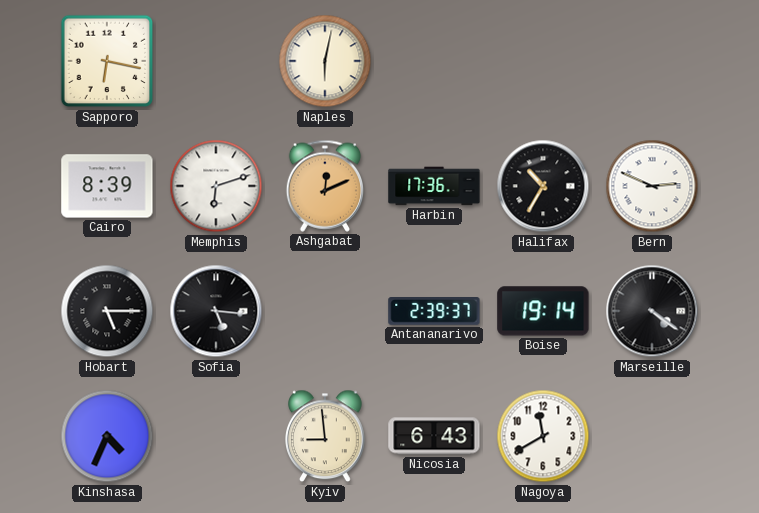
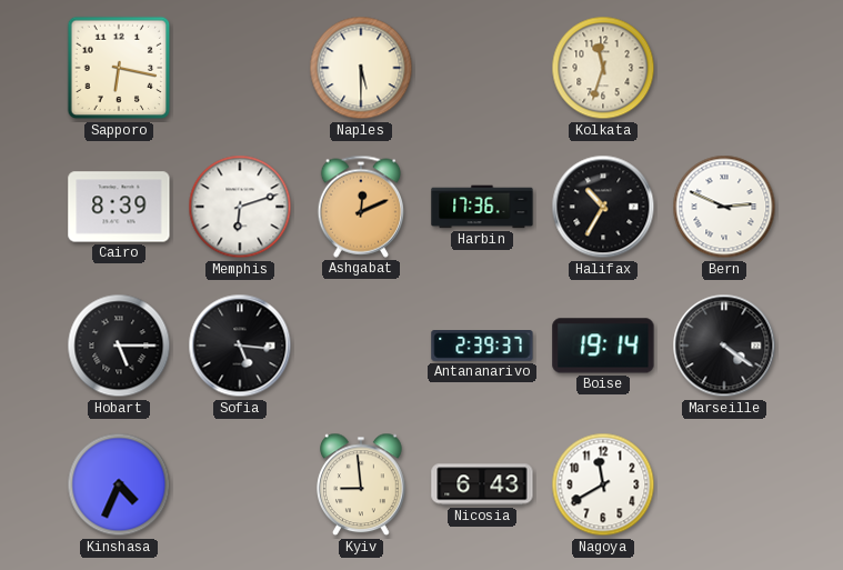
Naples: 6:02 -> 5:30
Kolkata: none -> 11:33
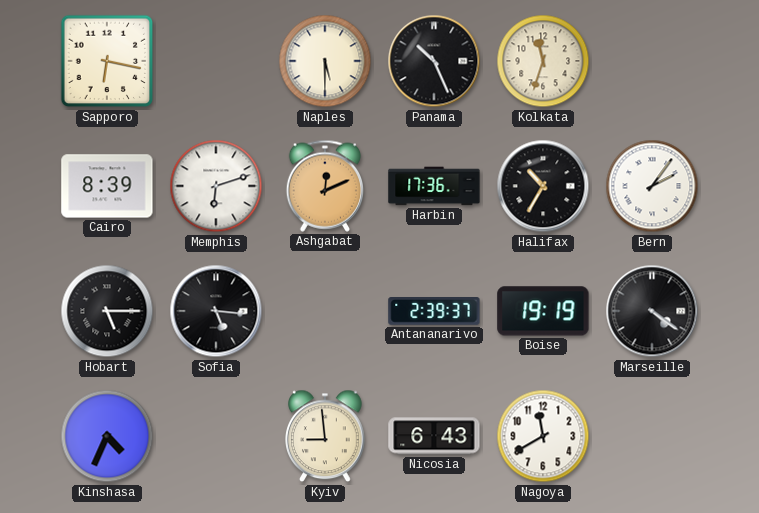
Panama: none -> 10:26
Bern: 2:49 -> 2:06
Boise: 19:14 -> 19:19
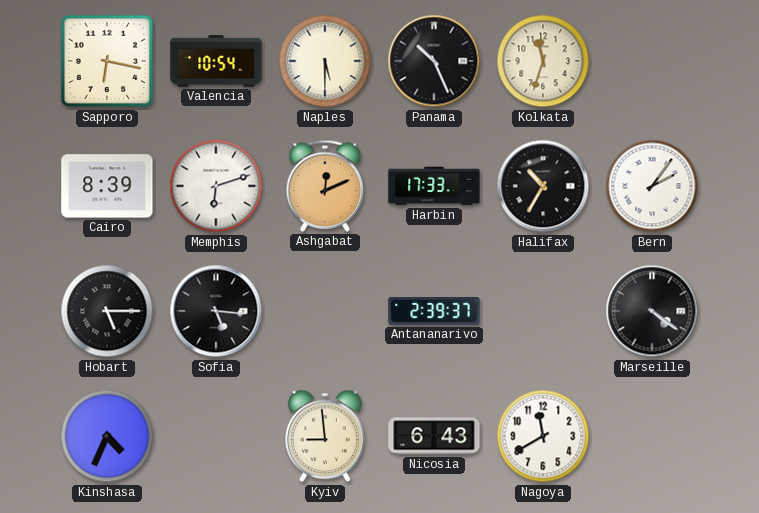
Valencia: none -> 10:54
Harbin: 17:36 -> 17:33
Boise: 19:19 -> none
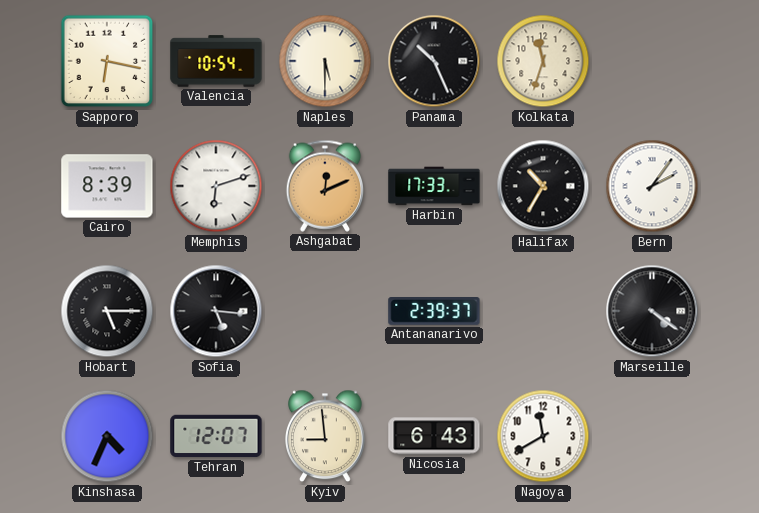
Tehran: none -> 12:07
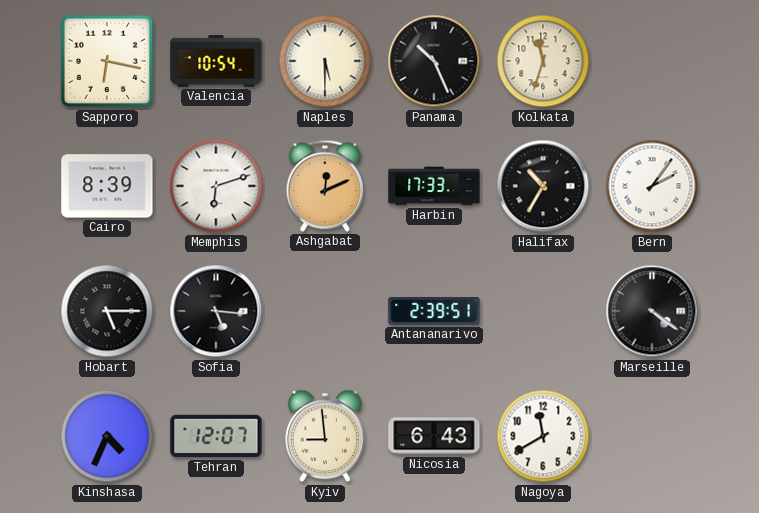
Antananarivo: 2:39:37 -> 2:39:51
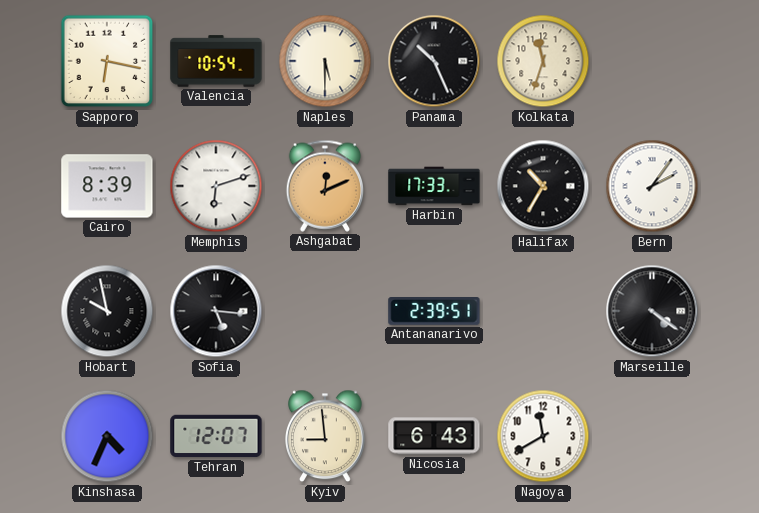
Hobart: 5:15 -> 9:58
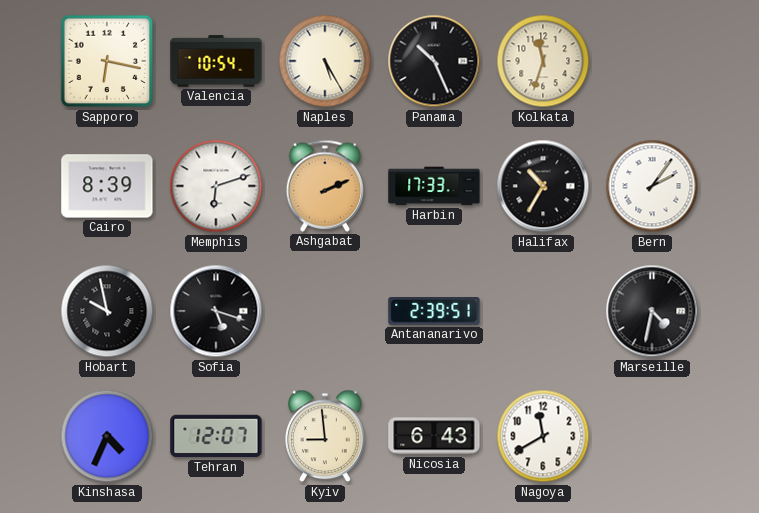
Naples: 5:30 -> 5:25
Ashgabat: 12:11 -> 2:11
Sofia: 5:16 -> 5:18
Marseille: 4:21 -> 4:32
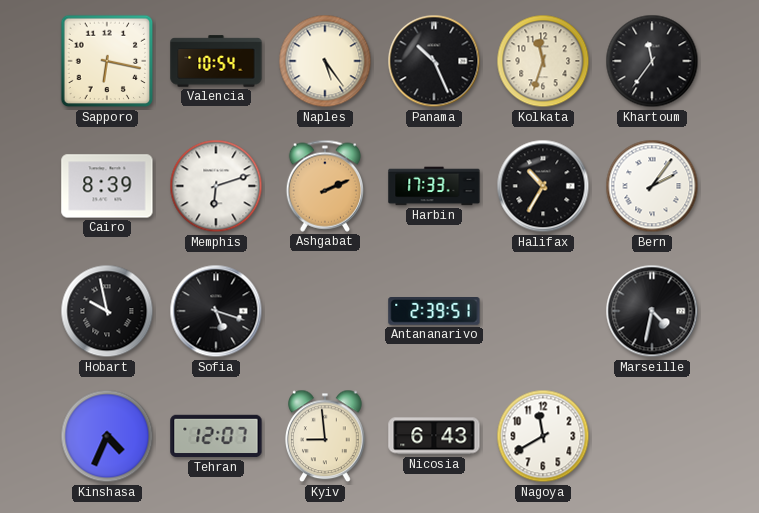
Naples: 5:25 -> 5:24
Khartoum: none -> 11:36
